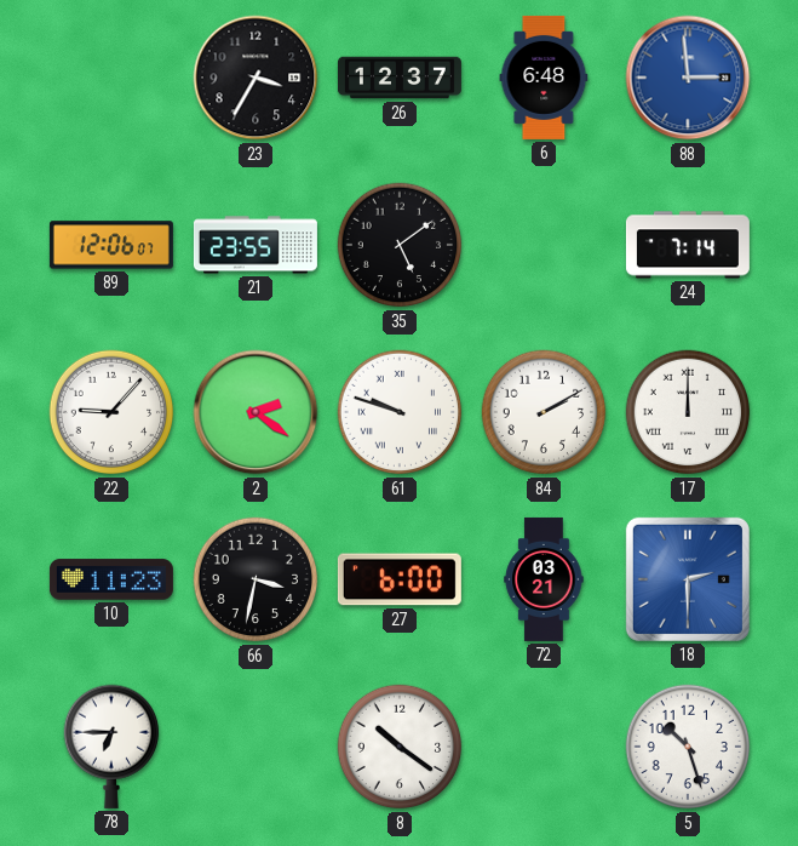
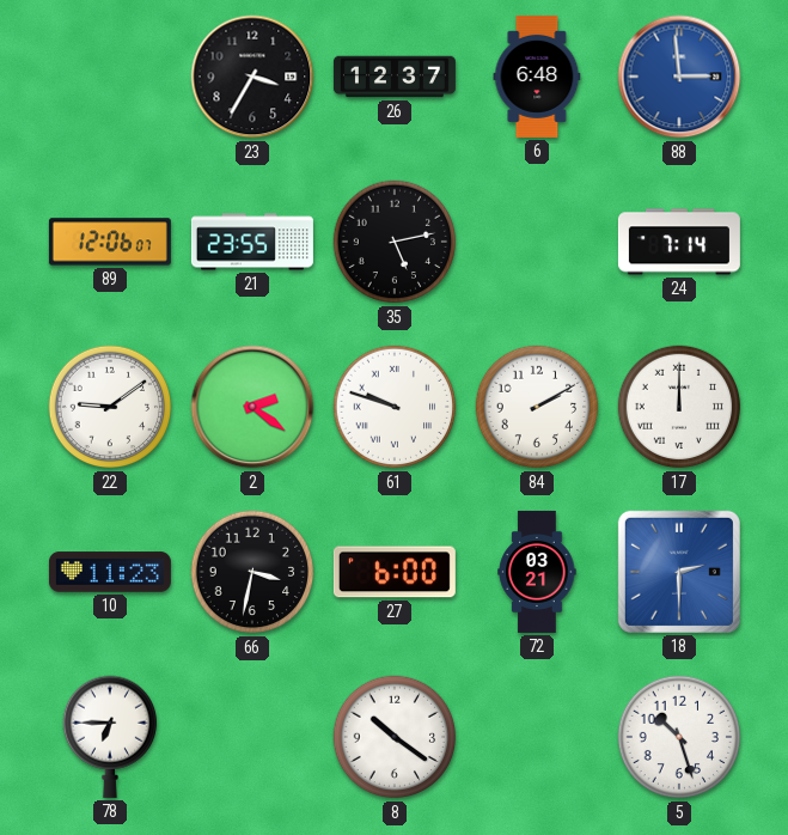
35: 5:09 -> 5:13
22: 9:07 -> 9:09
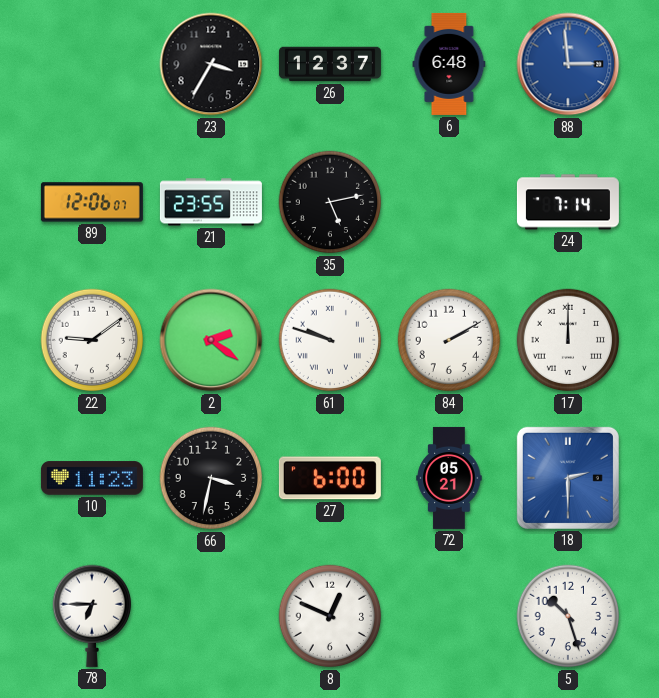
72: 03:21 -> 05:21
8: 10:21 -> 12:49
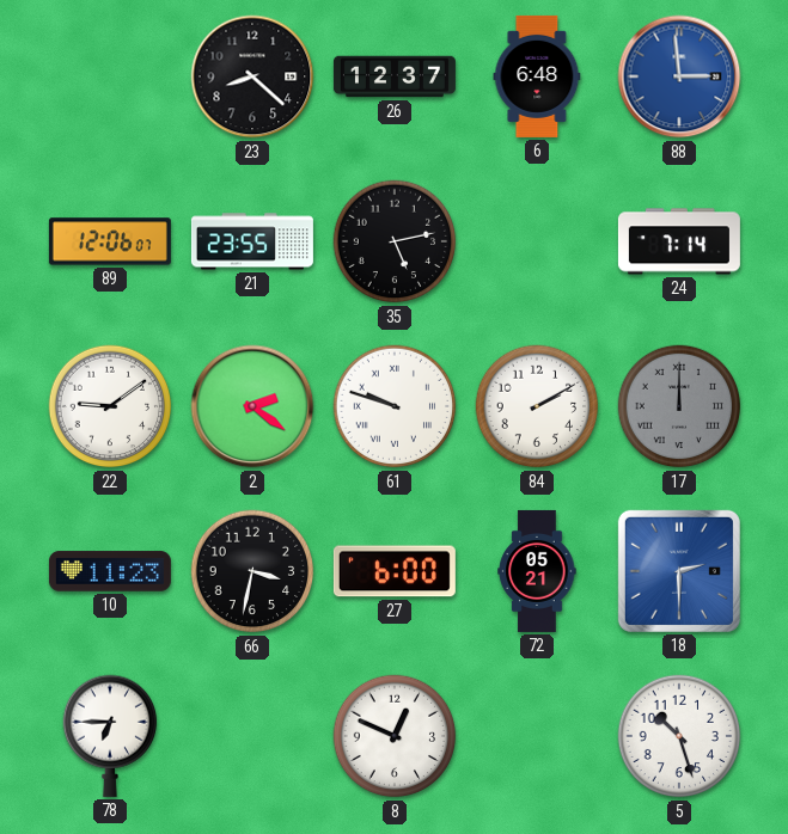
23: 3:35 -> 8:22
17 dial: white -> grey
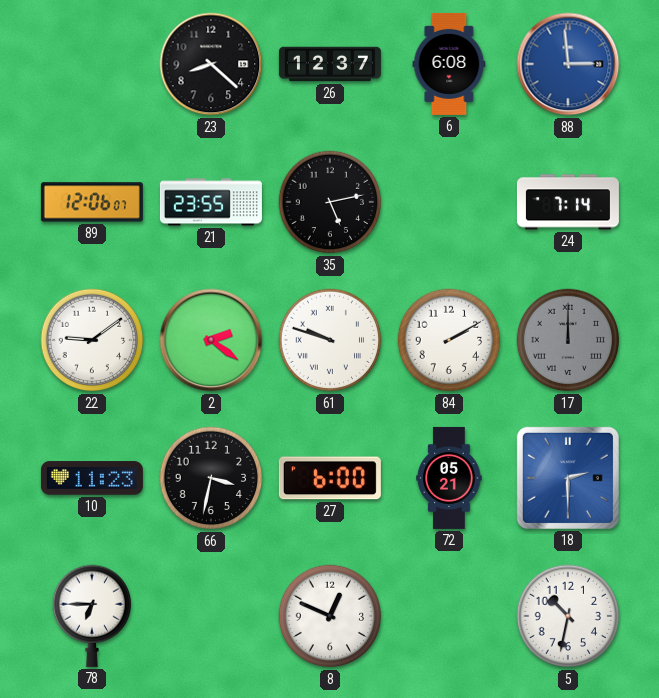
6: 6:48 -> 6:08
5: 10:27 -> 10:32
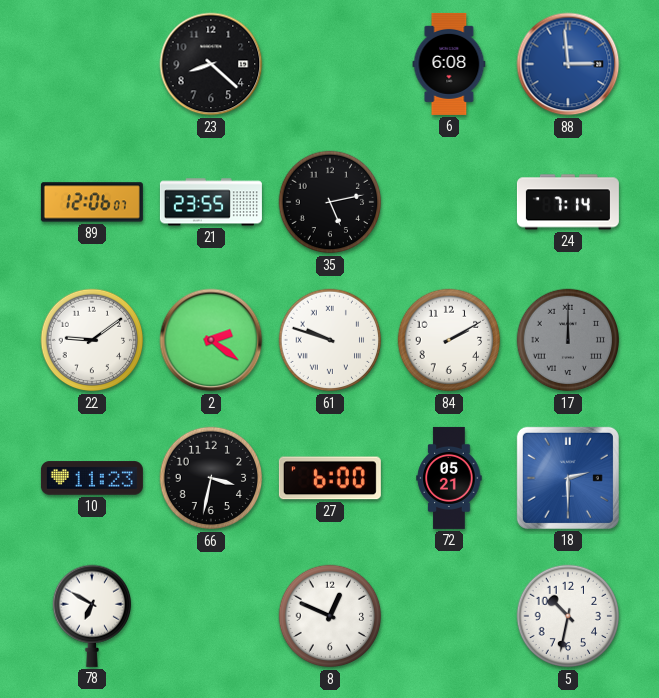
26: 12:37 -> none
78: 6:45 -> 6:50
